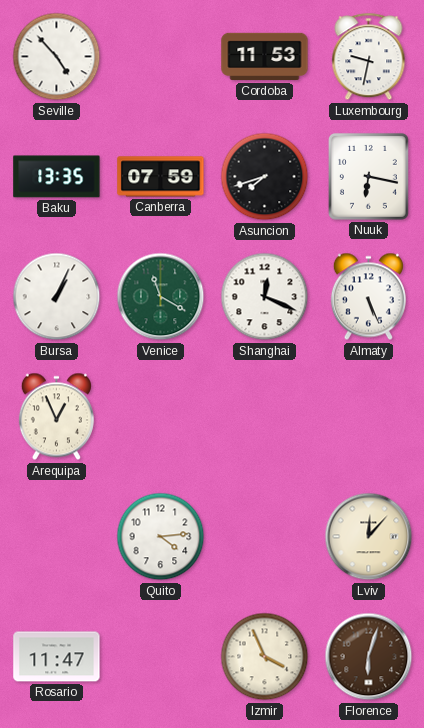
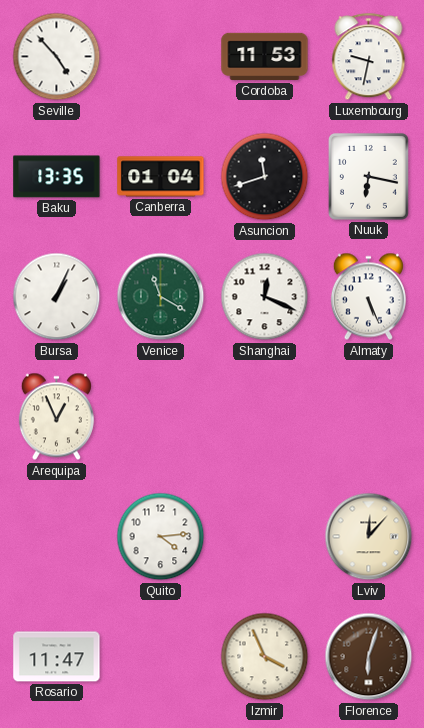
Canberra: 07:59 -> 01:04
Asuncion: 7:42 -> 11:42
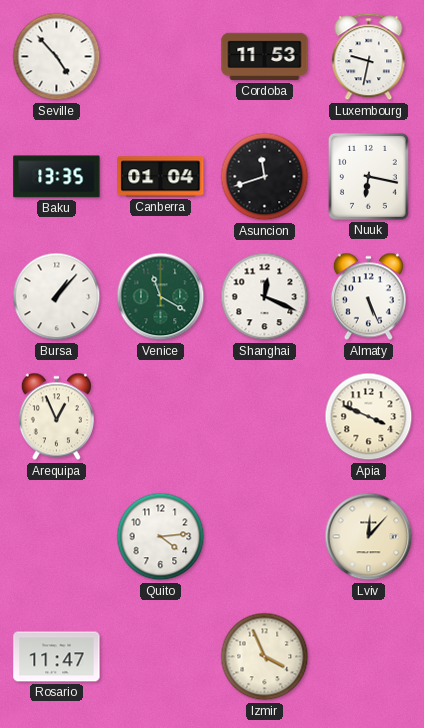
Bursa: 1:04 -> 1:07
Apia: none -> 3:49
Florence: 6:03 -> none
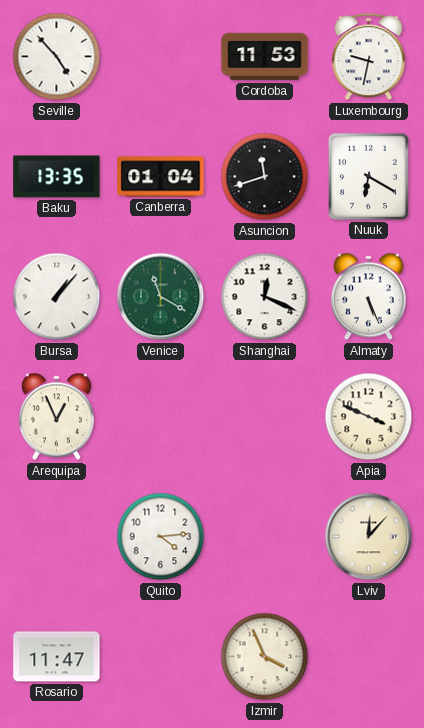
Nuuk: 6:17 -> 6:20
